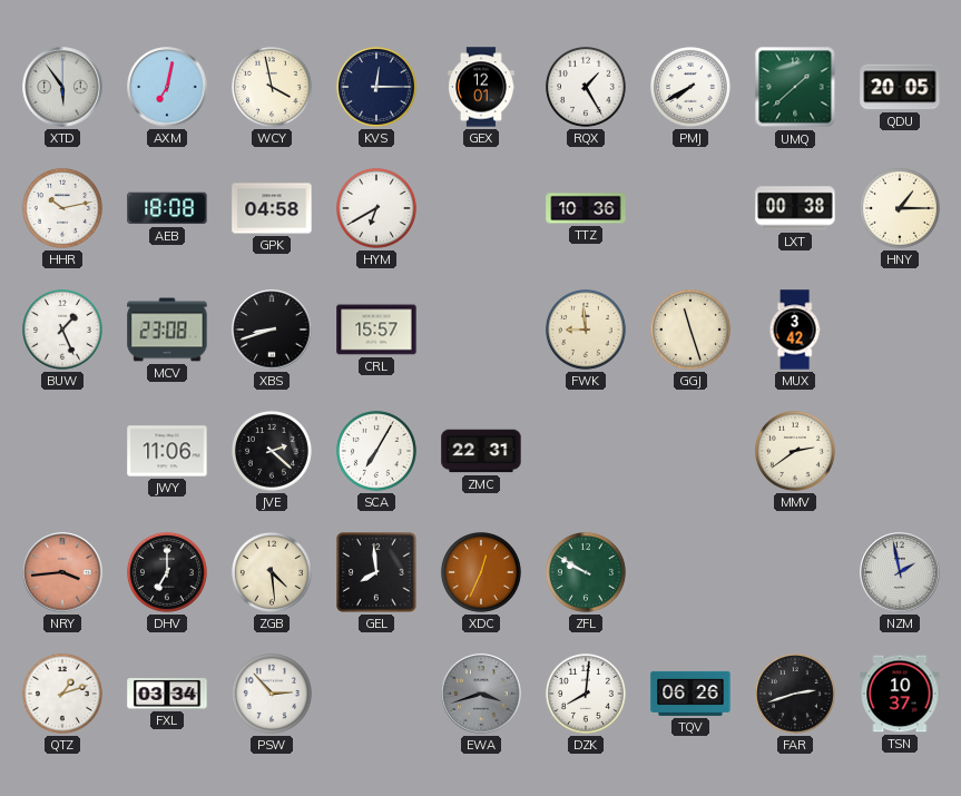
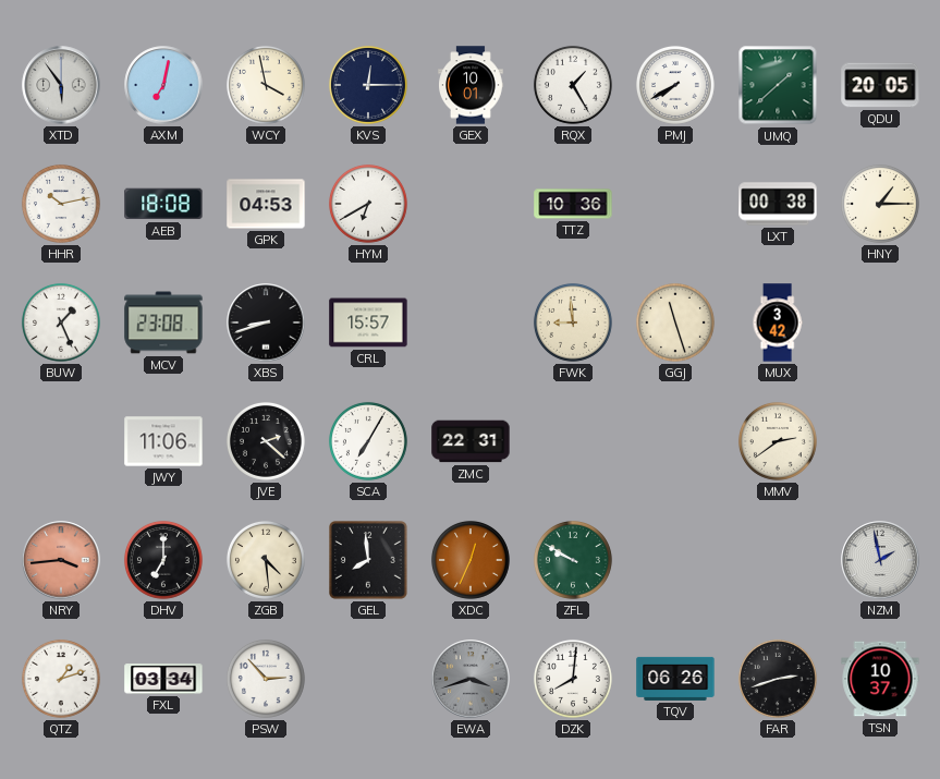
GEX: 12:01 -> 10:01
GPK: 04:58 -> 04:53
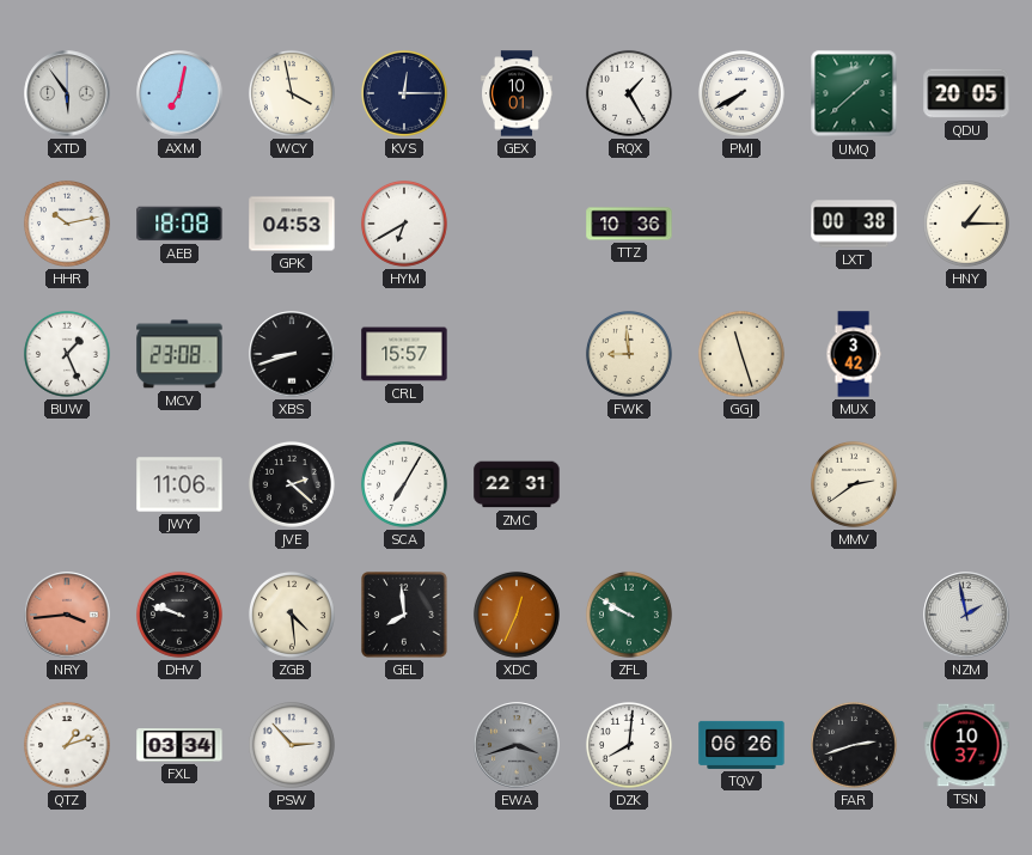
DHV: 7:00 -> 9:48
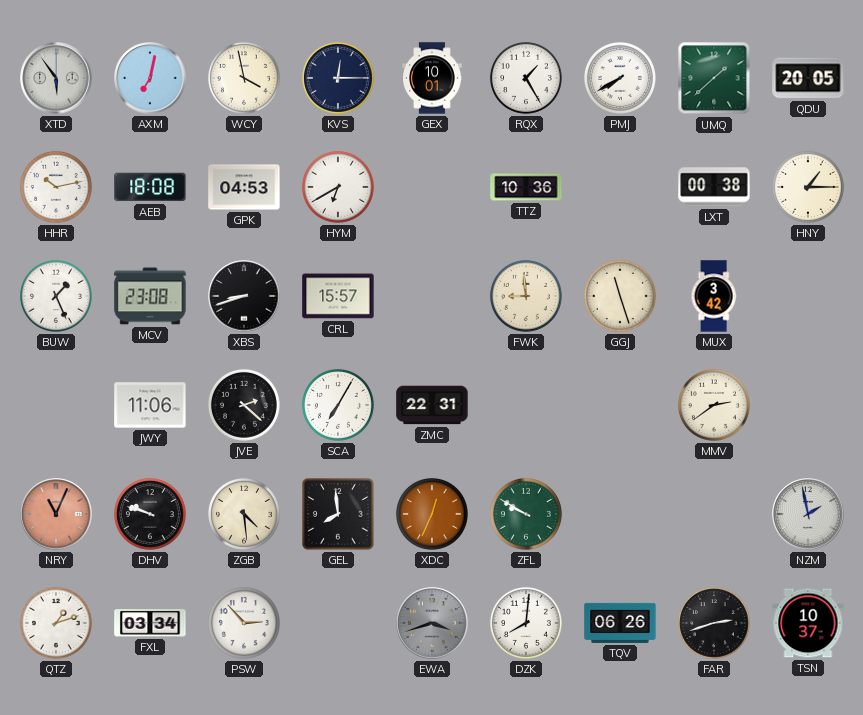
NRY: 3:44 -> 11:04
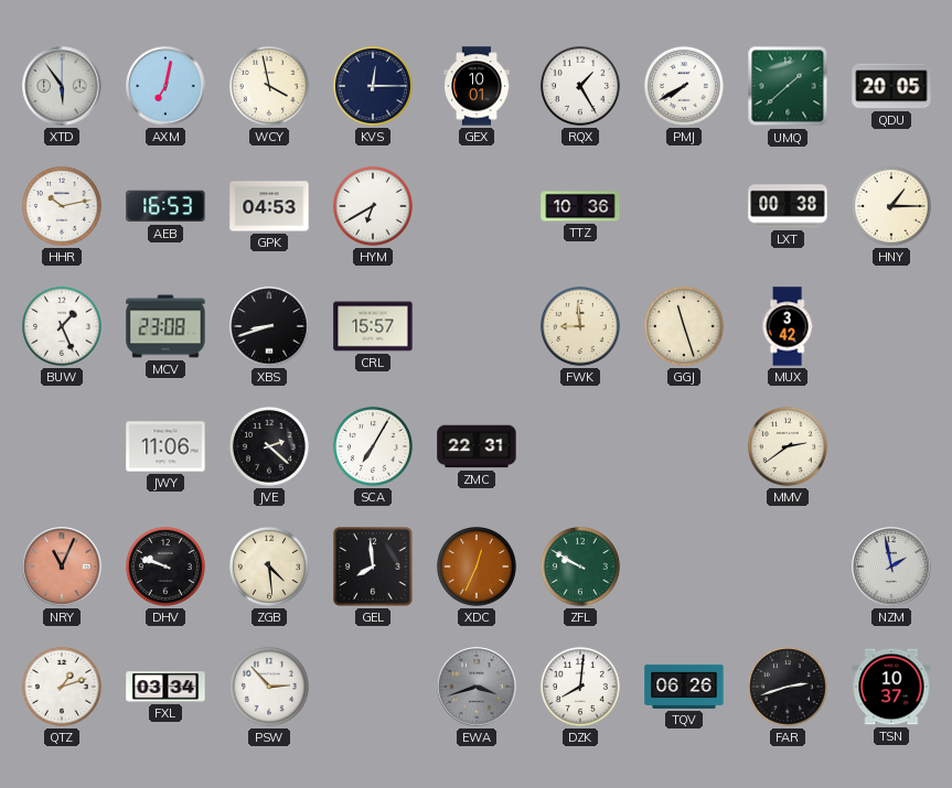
AEB: 18:08 -> 16:53
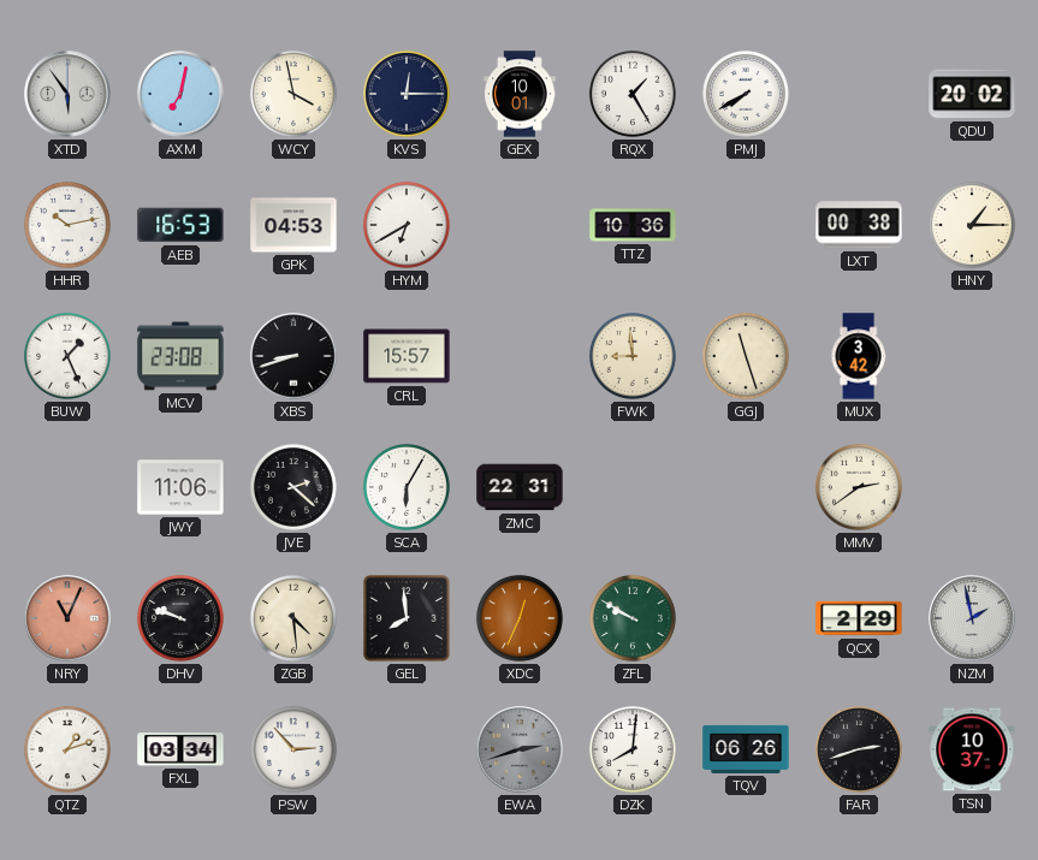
UMQ: 1:38 -> none
QDU: 20:05 -> 20:02
SCA: 7:05 -> 6:05
QCX: none -> 2:29
EWA: 3:42 -> 2:42
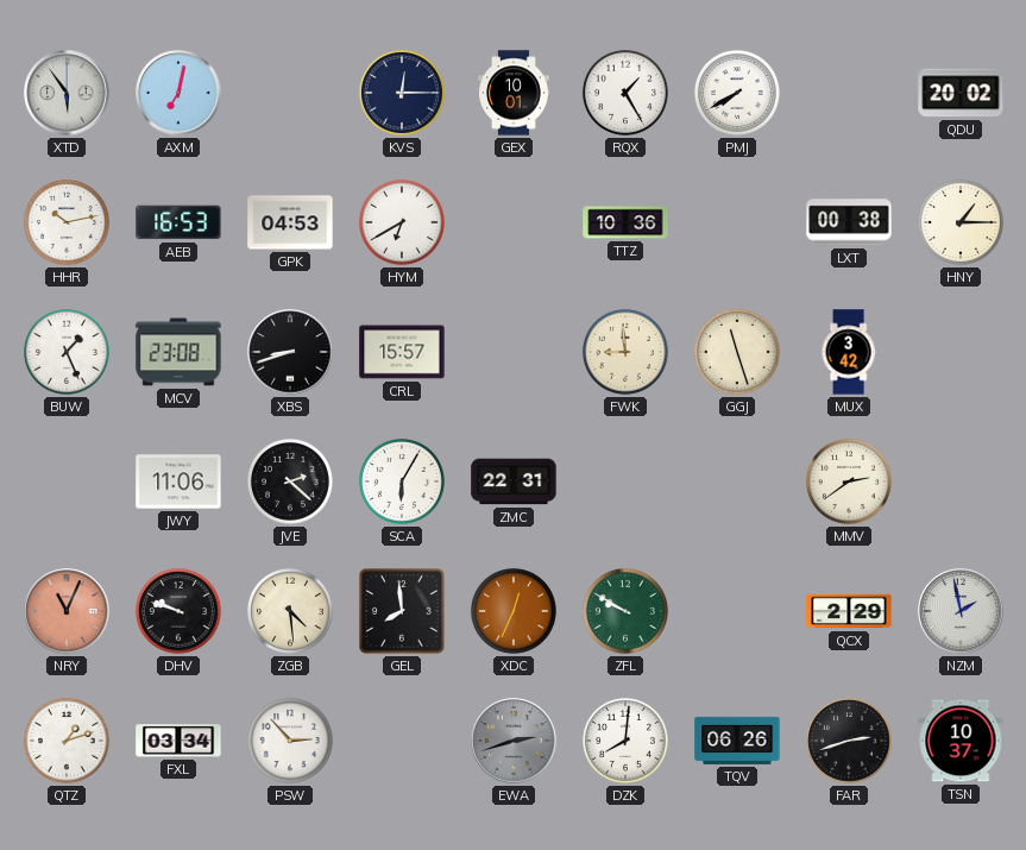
WCY: 3:58 -> none
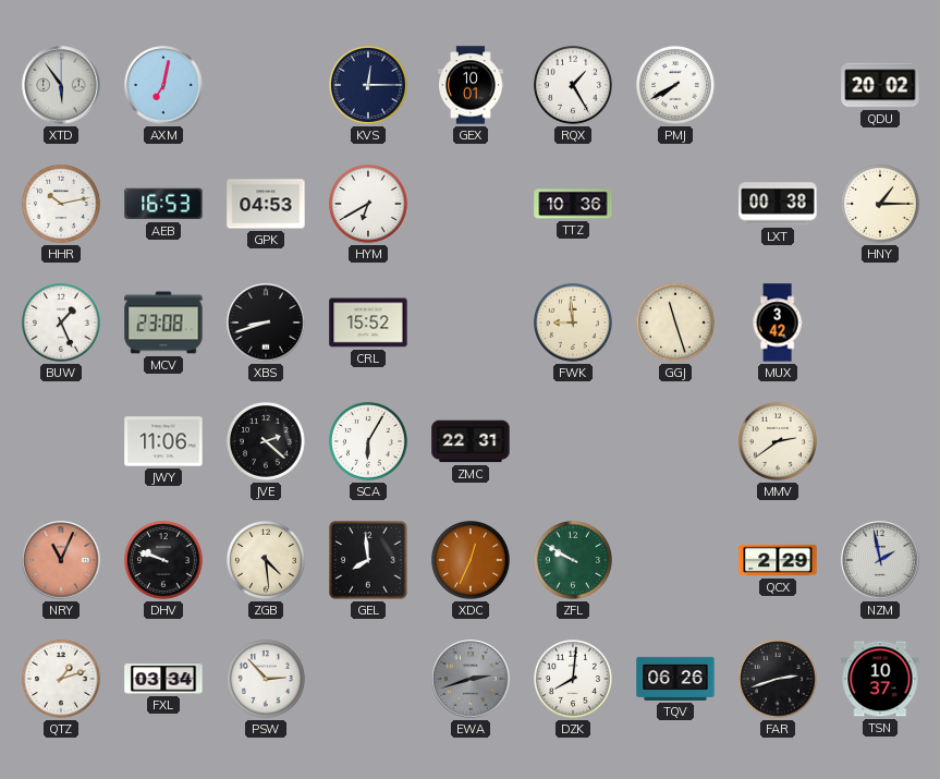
CRL: 15:57 -> 15:52
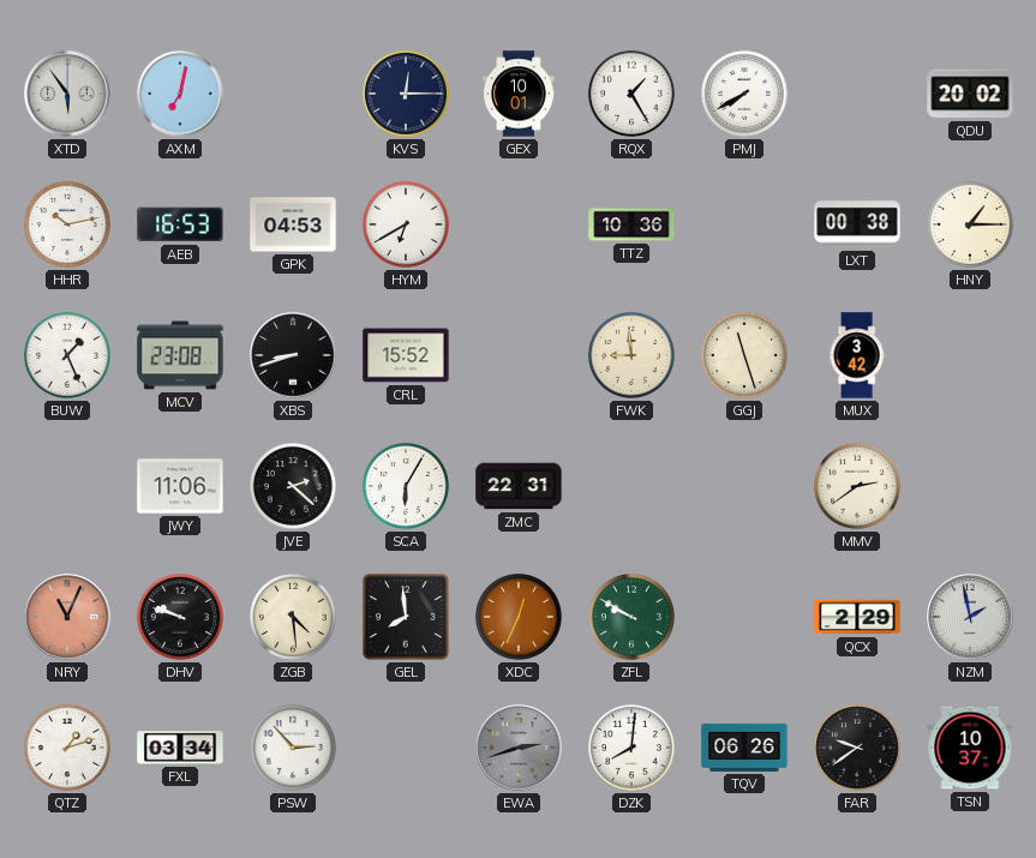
FAR: 2:42 -> 9:39
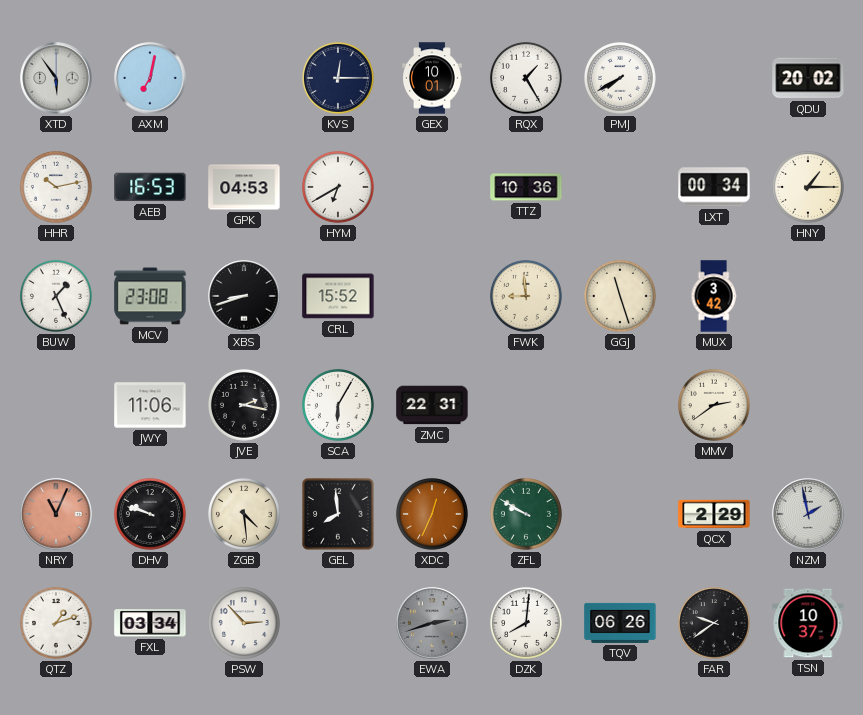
LXT: 00:38 -> 00:34
JVE: 2:22 -> 2:17
